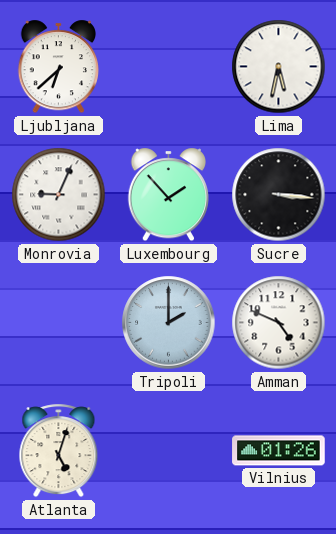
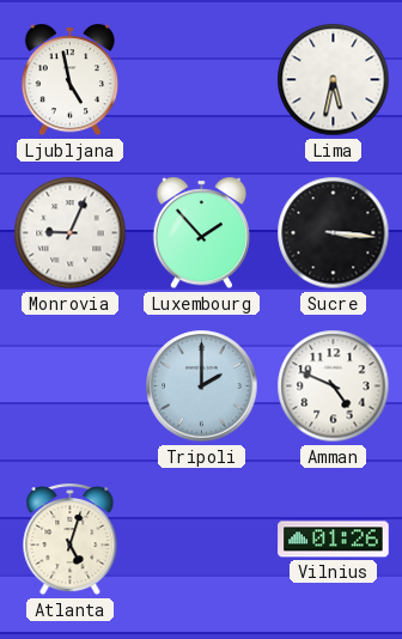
Ljubljana: 6:38 -> 4:58
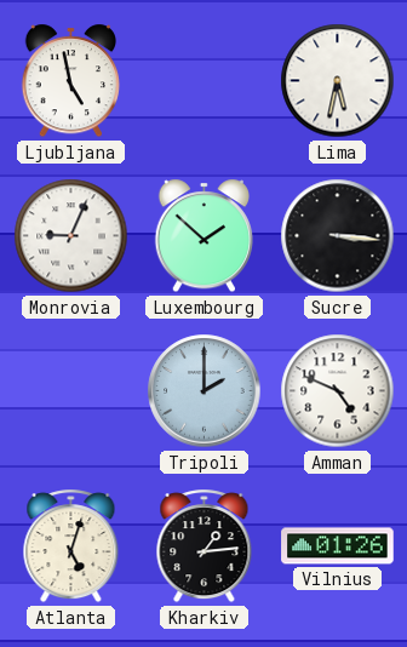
Luxembourg: 1:53 -> 1:52
Kharkiv: none -> 1:14
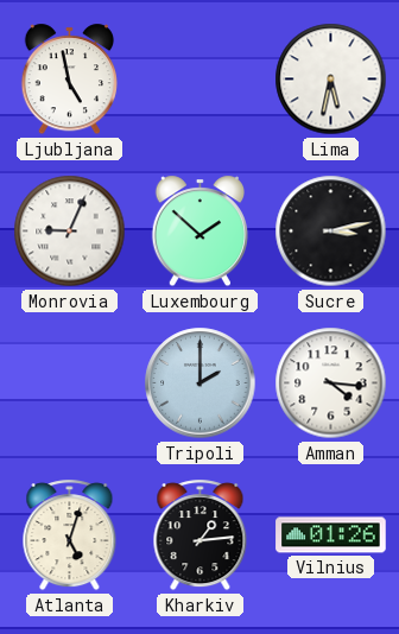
Sucre: 3:16 -> 3:13
Amman: 4:49 -> 4:16
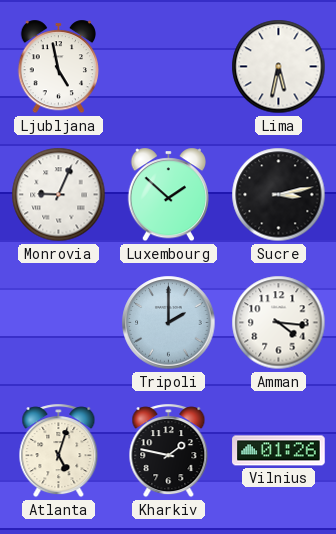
Kharkiv: 1:14 -> 1:47
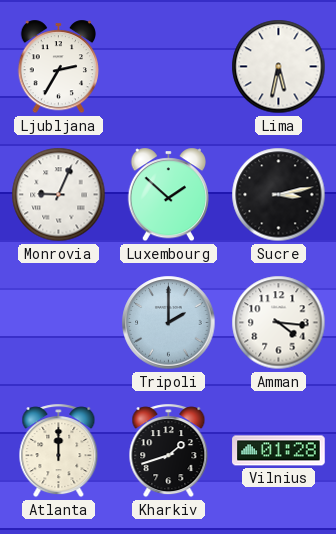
Ljubljana: 4:58 -> 2:35
Atlanta: 5:03 -> 12:00
Kharkiv: 1:47 -> 1:42
Vilnius: 01:26 -> 01:28
